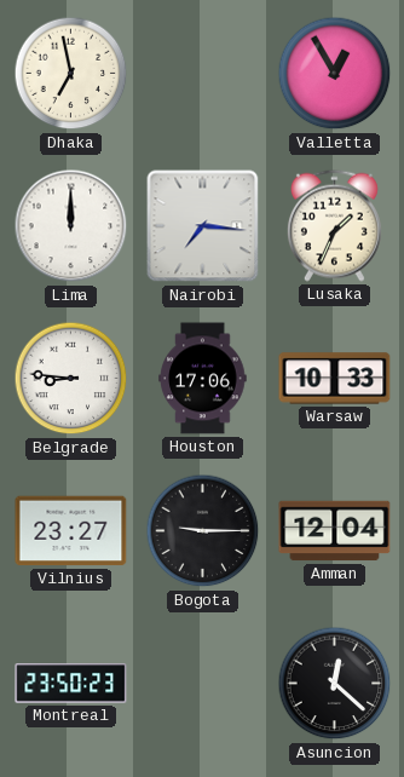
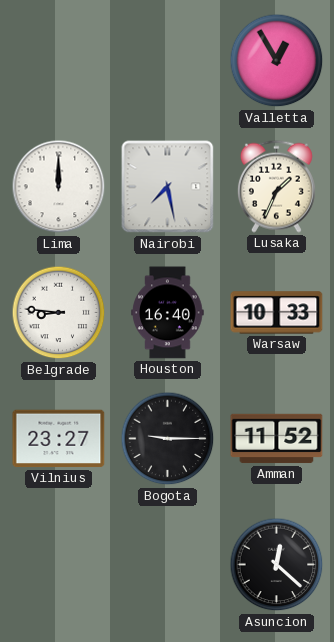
Dhaka: 6:58 -> none
Nairobi: 7:16 -> 7:28
Houston: 17:06 -> 16:40
Amman: 12:04 -> 11:52
Montreal: 23:50 -> none
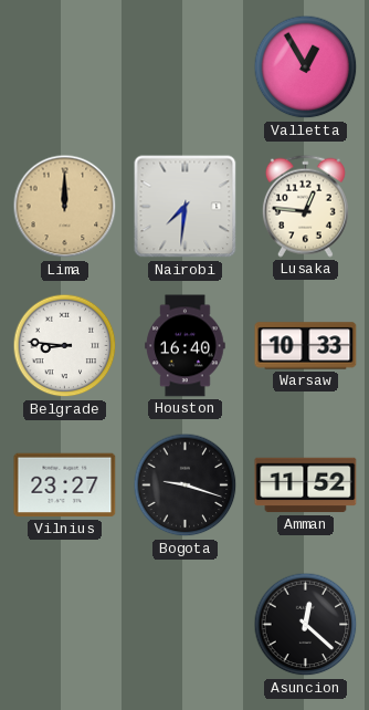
Lima dial: white -> champagne
Nairobi: 7:28 -> 7:31
Lusaka: 1:34 -> 12:46
Bogota: 9:15 -> 9:18
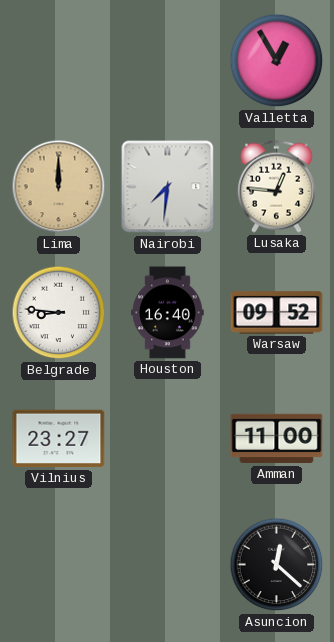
Warsaw: 10:33 -> 09:52
Bogota: 9:18 -> none
Amman: 11:52 -> 11:00
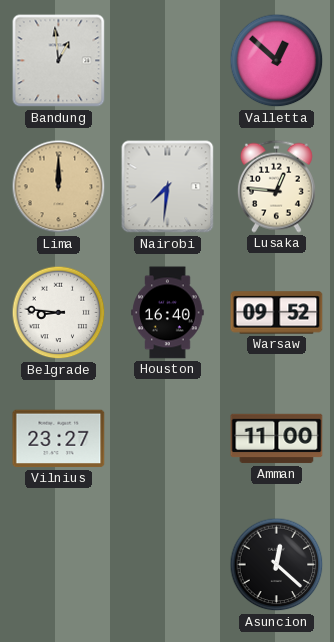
Bandung: none -> 12:59
Valletta: 12:55 -> 12:52
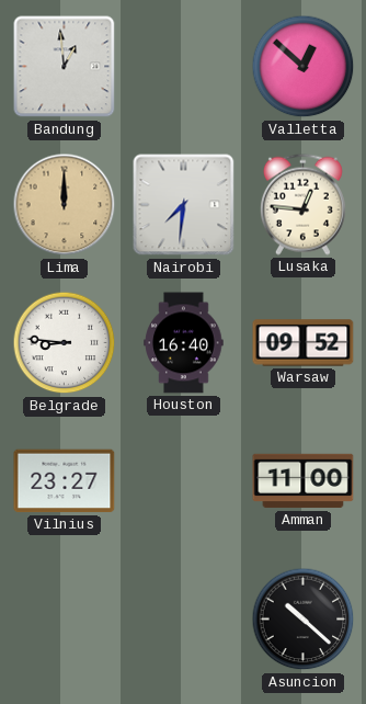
Asuncion: 12:22 -> 10:22
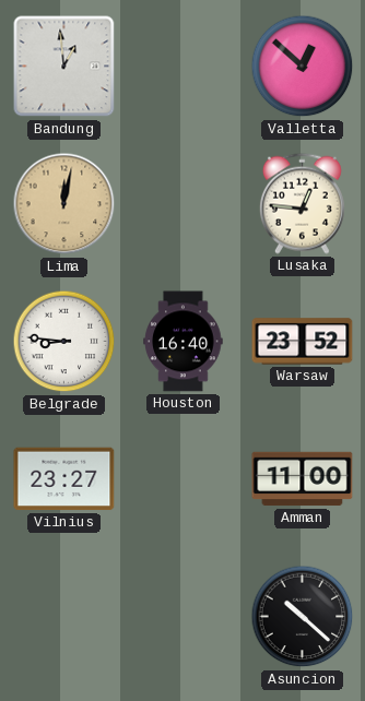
Lima: 12:00 -> 12:02
Nairobi: 7:31 -> none
Warsaw: 09:52 -> 23:52
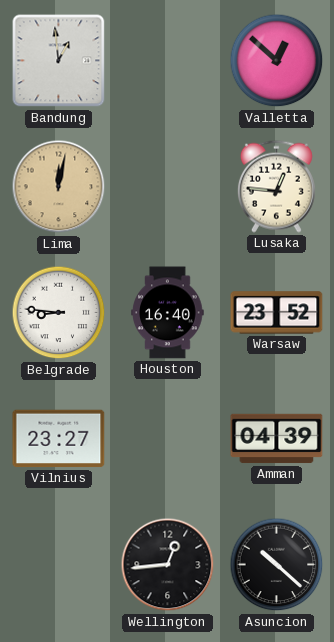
Amman: 11:00 -> 04:39
Wellington: none -> 12:44
